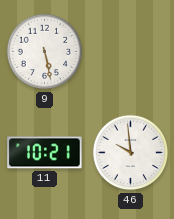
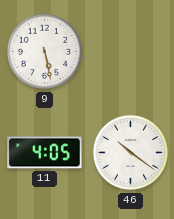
11: 10:21 -> 4:05
46: 9:59 -> 10:21
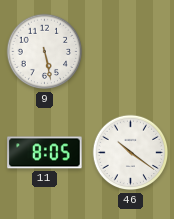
11: 4:05 -> 8:05
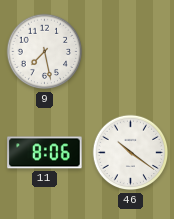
9: 5:28 -> 7:28
11: 8:05 -> 8:06
